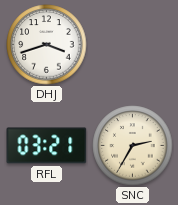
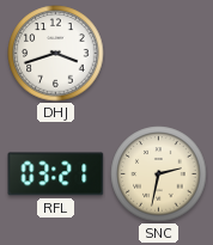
SNC: 2:35 -> 2:32
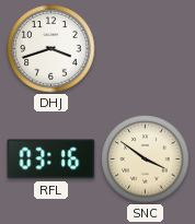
RFL: 03:21 -> 03:16
SNC: 2:32 -> 3:51
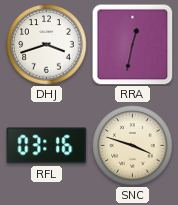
RRA: none -> 12:32
SNC: 3:51 -> 3:48
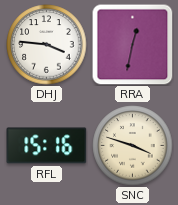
DHJ: 3:42 -> 3:46
RFL: 03:16 -> 15:16
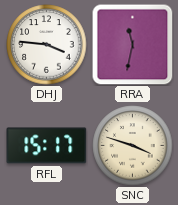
RRA: 12:32 -> 11:32
RFL: 15:16 -> 15:17
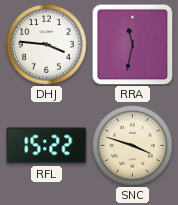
RFL: 15:17 -> 15:22
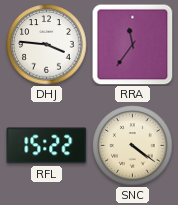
RRA: 11:32 -> 11:36
SNC: 3:48 -> 4:21
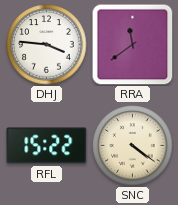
RRA: 11:36 -> 11:39
